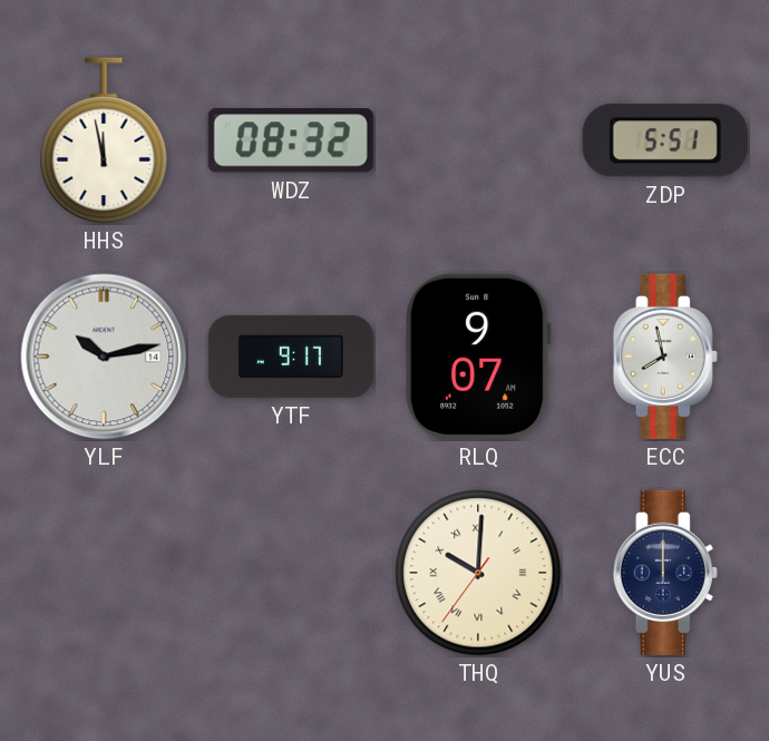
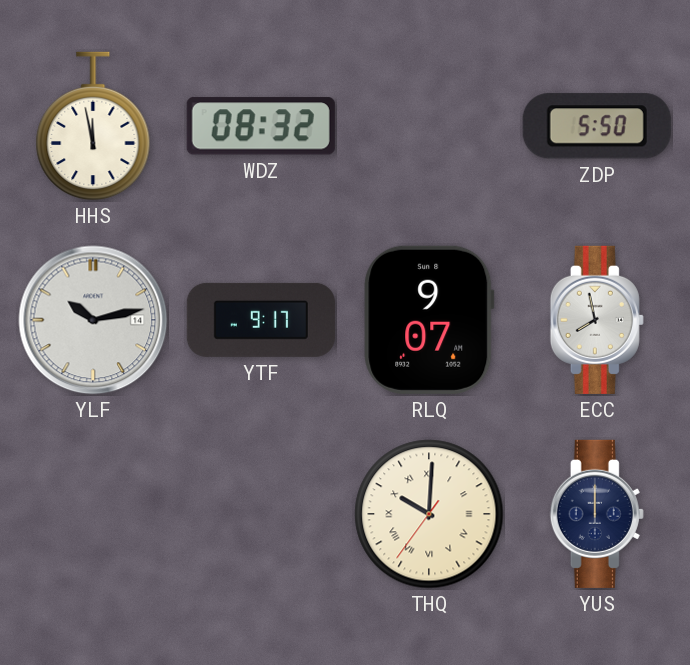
ZDP: 5:51 -> 5:50
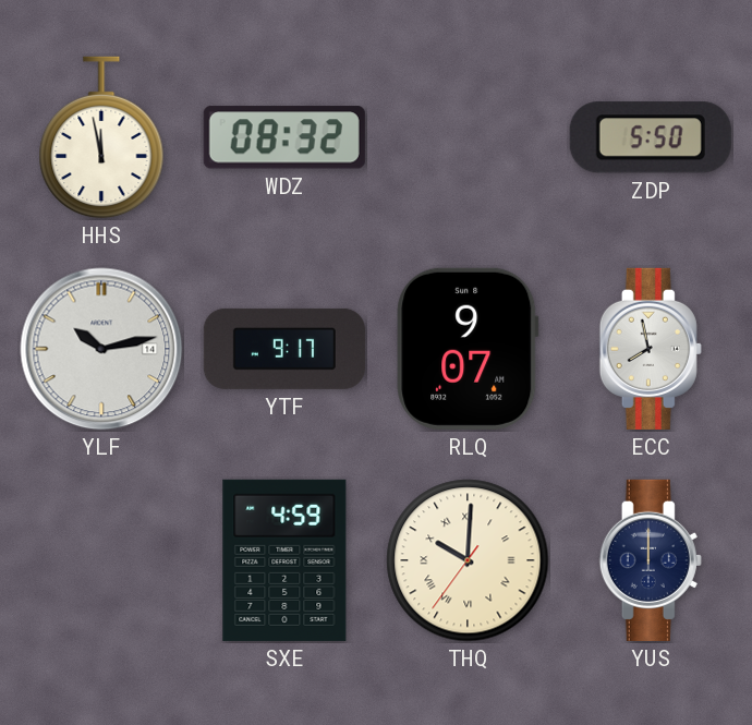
SXE: none -> 4:59
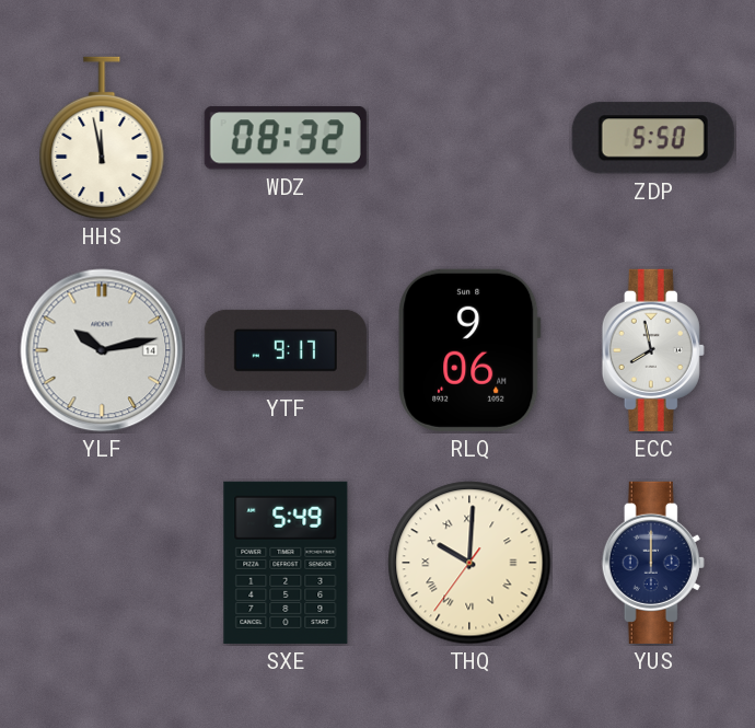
RLQ: 9:07 -> 9:06
SXE: 4:59 -> 5:49
